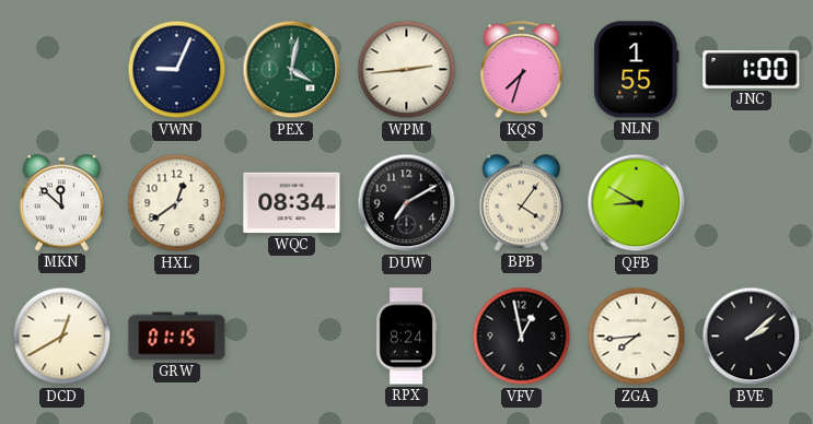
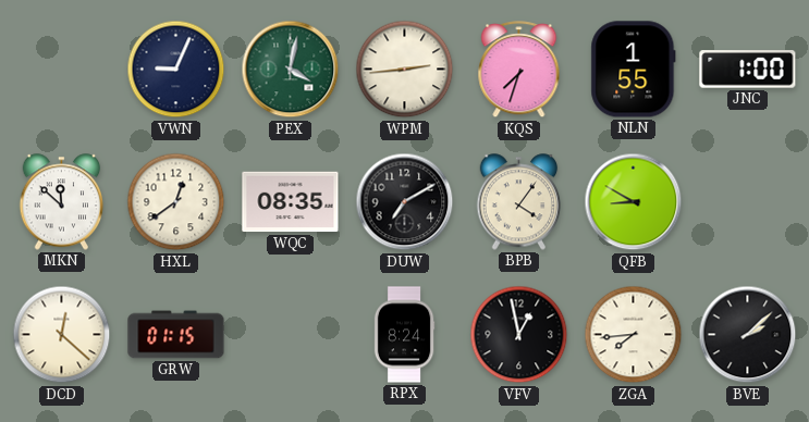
WQC: 08:34 -> 08:35
DCD: 12:40 -> 12:22
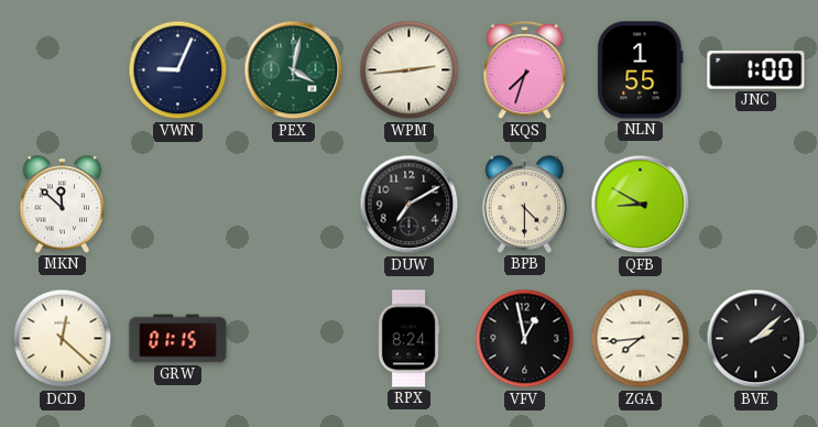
HXL: 12:39 -> none
WQC: 08:35 -> none
BPB: 4:06 -> 4:30
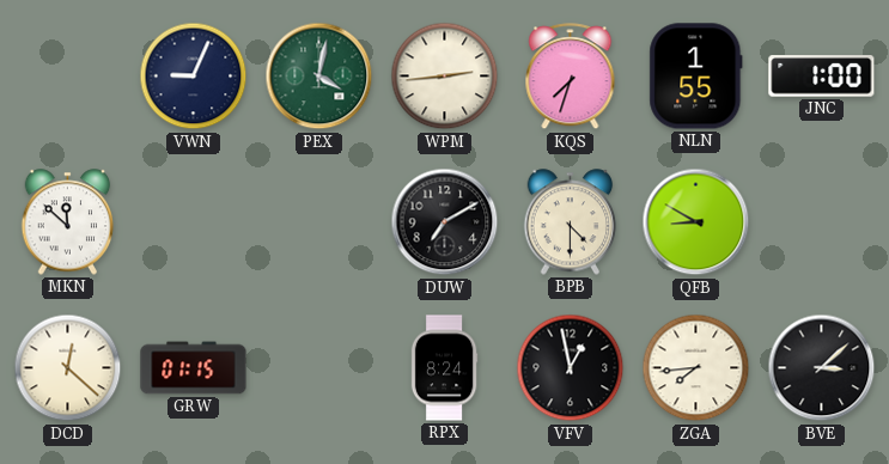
BVE: 2:08 -> 3:08
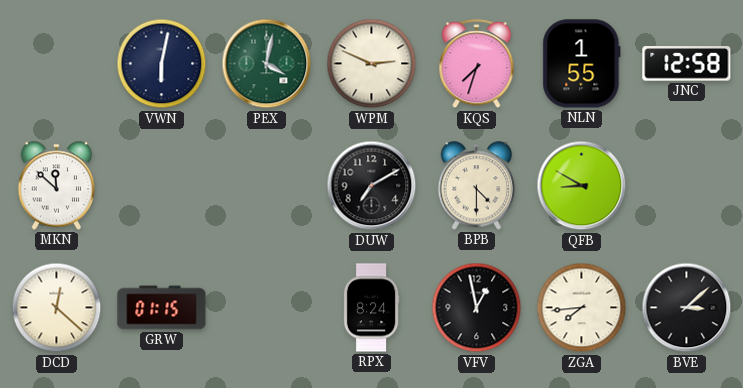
VWN: 9:04 -> 6:02
WPM: 2:44 -> 2:49
JNC: 1:00 -> 12:58
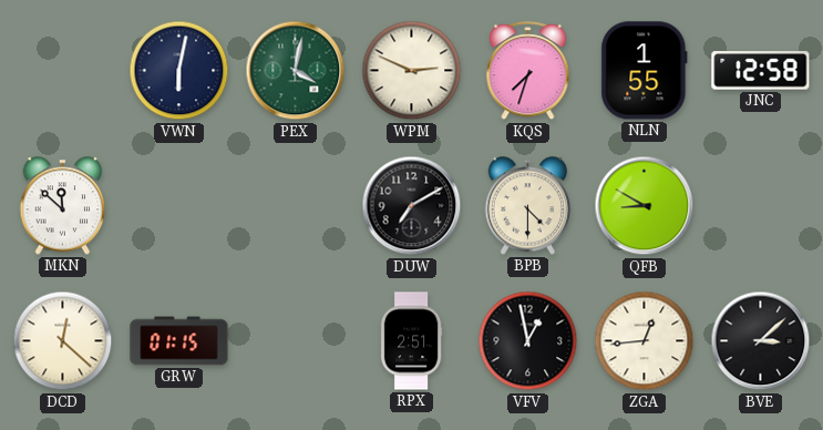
RPX: 8:24 -> 2:51
ZGA: 7:44 -> 12:44
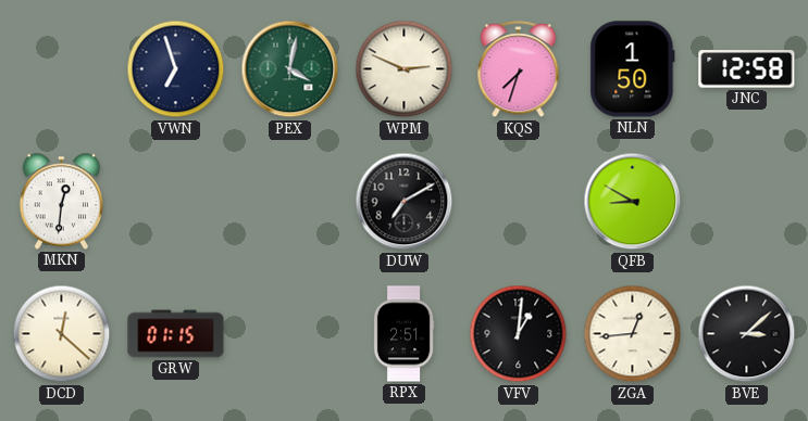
VWN: 6:02 -> 6:57
NLN: 1:55 -> 1:50
MKN: 11:52 -> 12:31
BPB: 4:30 -> none
VFV: 12:58 -> 1:01
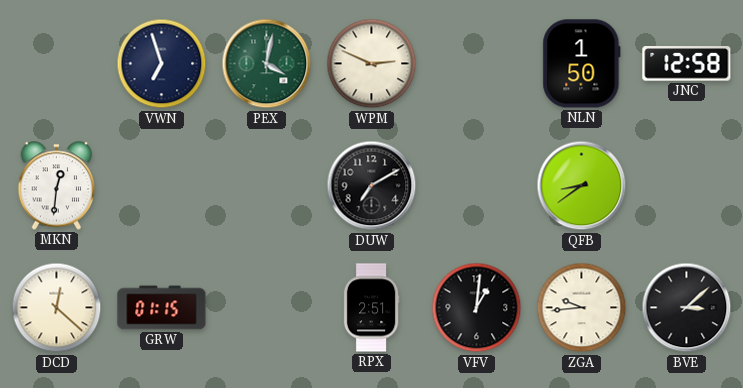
KQS: 7:33 -> none
QFB: 8:50 -> 8:39
ZGA: 12:44 -> 9:44
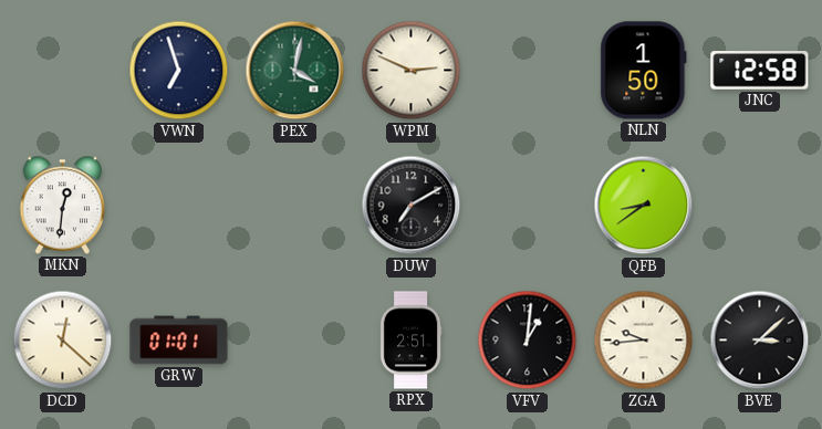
GRW: 01:15 -> 01:01
